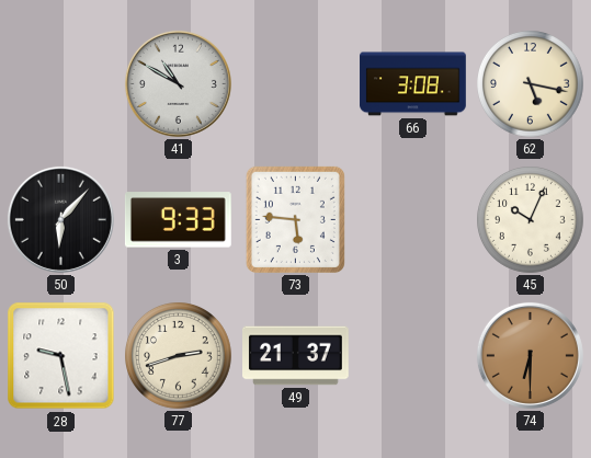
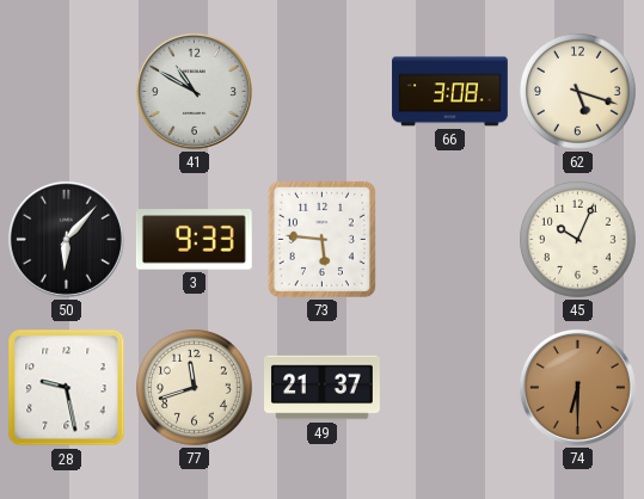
62: 5:17 -> 5:18
77: 2:42 -> 11:42
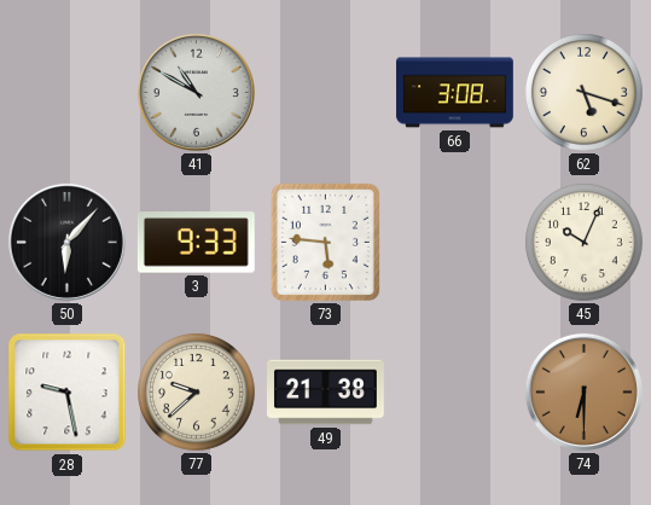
77: 11:42 -> 9:38
49: 21:37 -> 21:38
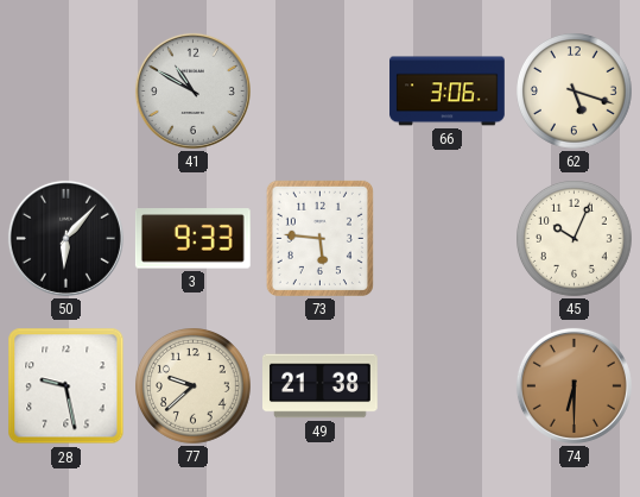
66: 3:08 -> 3:06
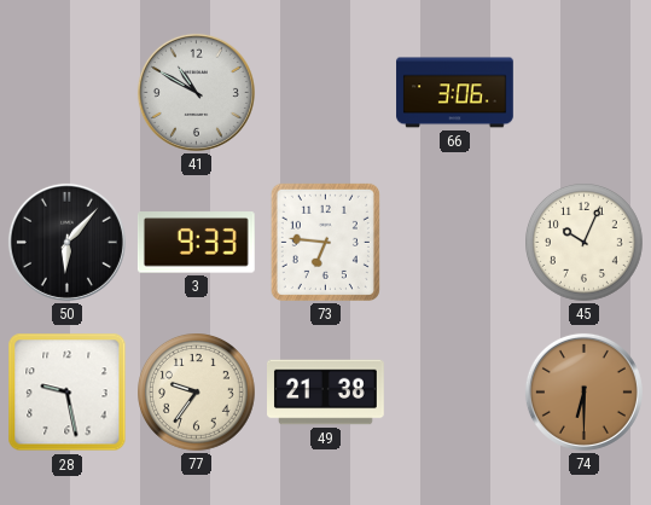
62: 5:18 -> none
73: 5:46 -> 6:46
77: 9:38 -> 9:36
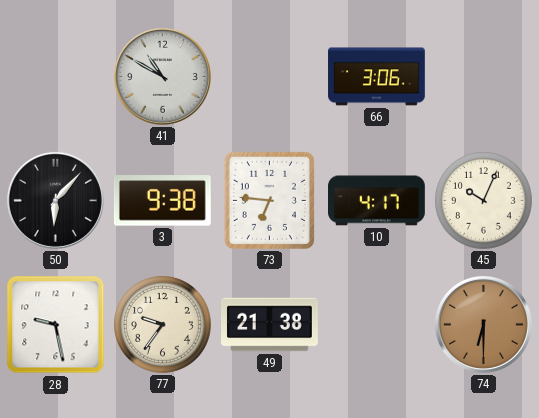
3: 9:33 -> 9:38
10: none -> 4:17
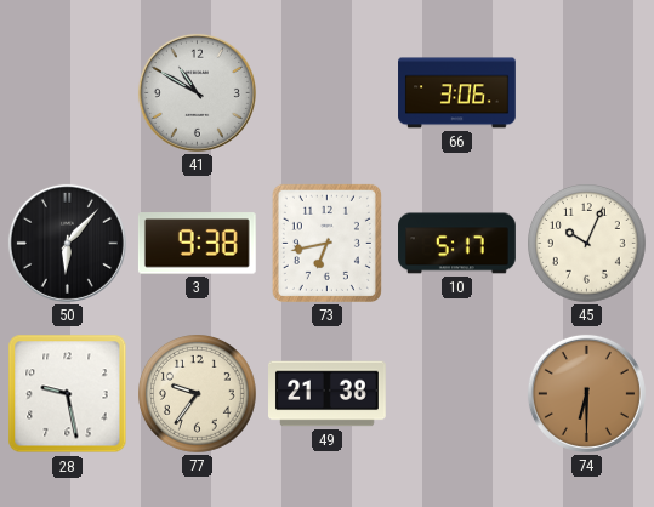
73: 6:46 -> 6:43
10: 4:17 -> 5:17
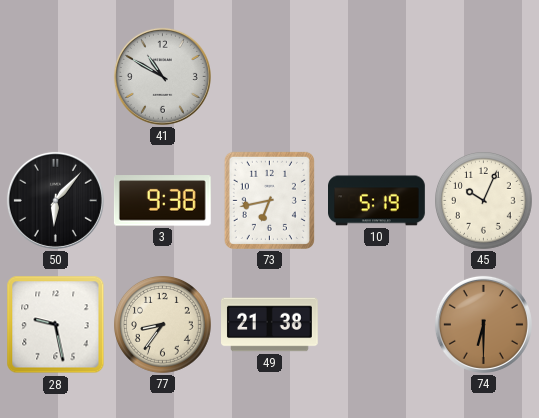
66: 3:06 -> none
10: 5:17 -> 5:19
77: 9:36 -> 8:36
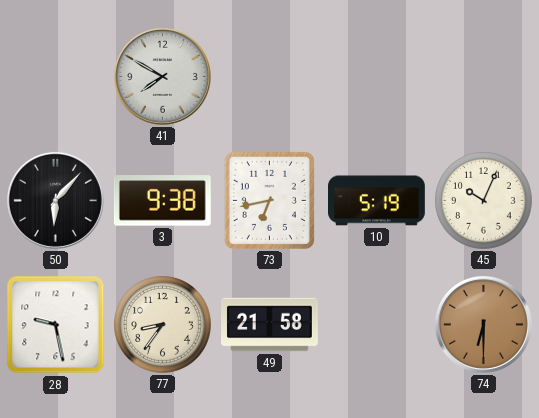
41: 10:50 -> 7:50
49: 21:38 -> 21:58
